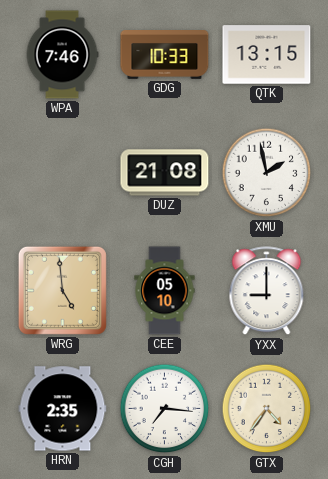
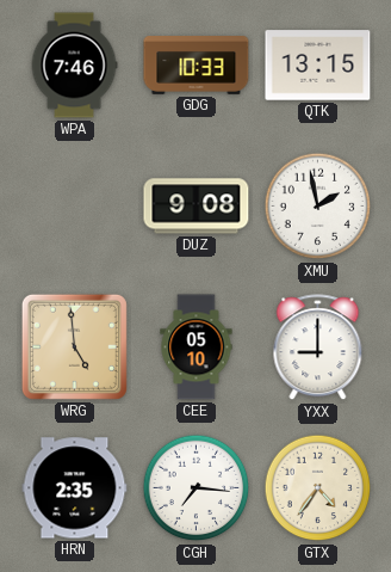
DUZ: 21:08 -> 9:08
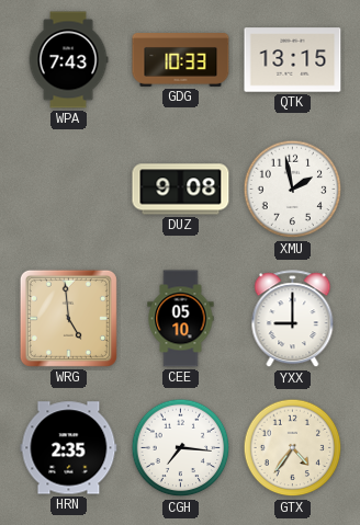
WPA: 7:46 -> 7:43
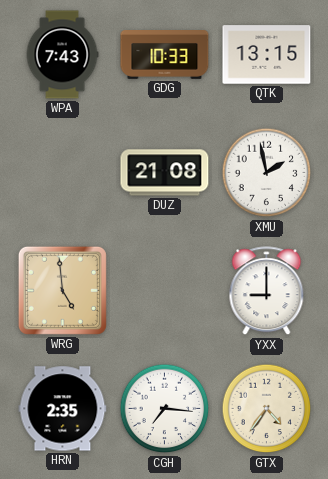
DUZ: 9:08 -> 21:08
CEE: 05:10 -> none
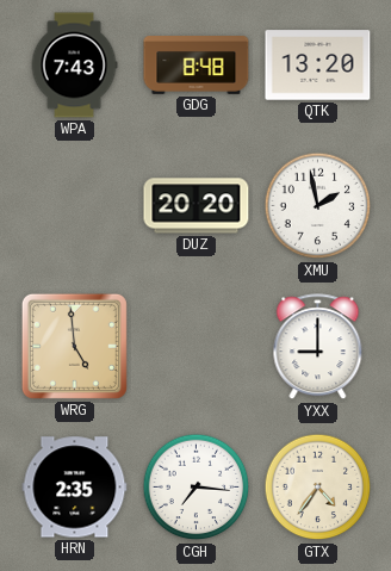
GDG: 10:33 -> 8:48
QTK: 13:15 -> 13:20
DUZ: 21:08 -> 20:20
